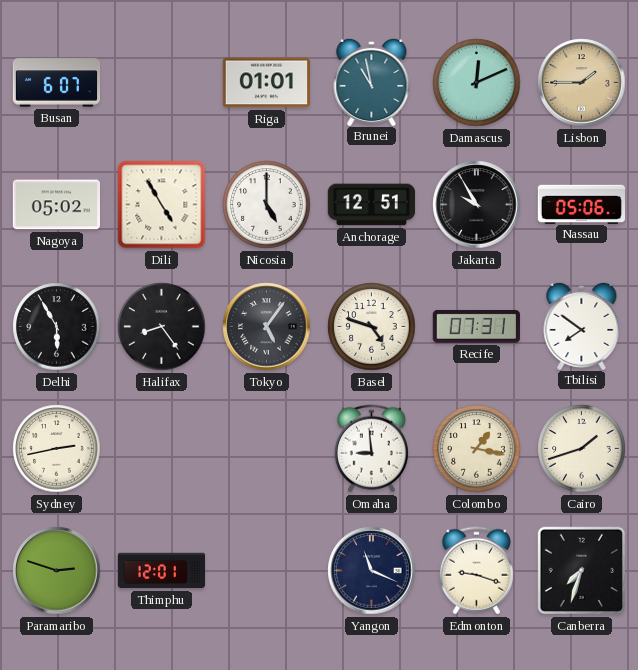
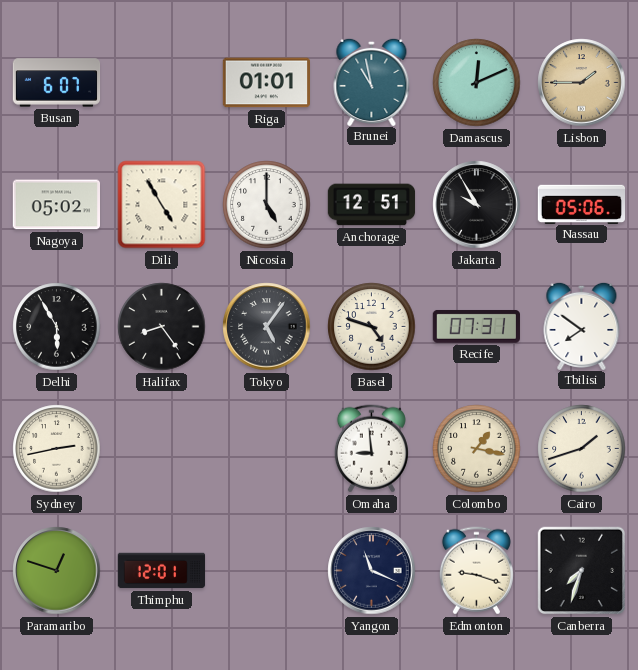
Paramaribo: 2:48 -> 12:48
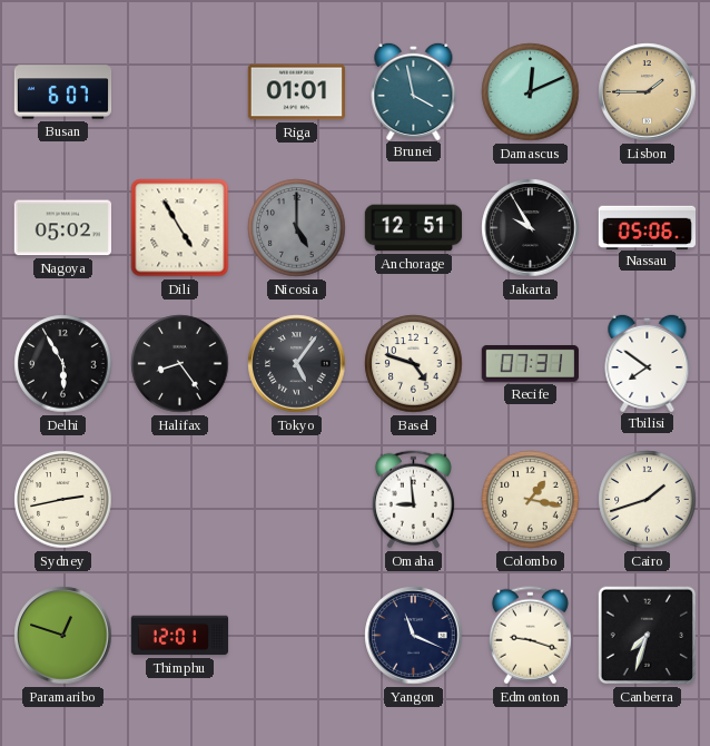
Brunei: 10:58 -> 3:58
Nicosia dial: white -> grey
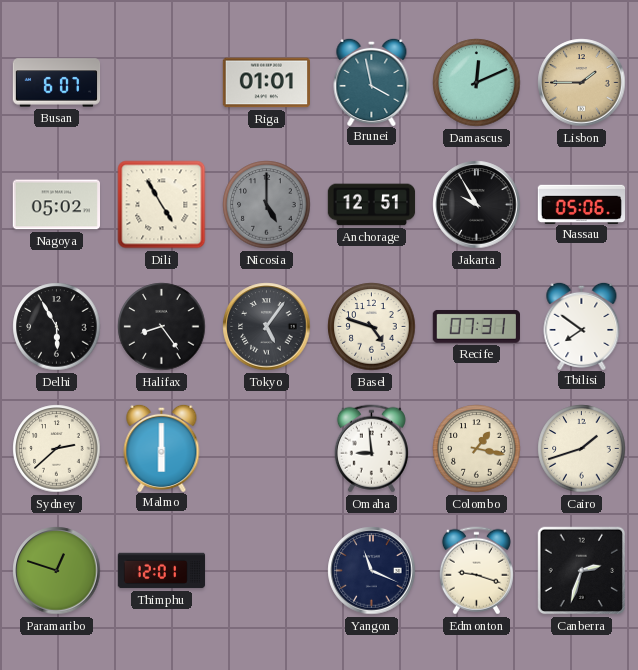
Sydney: 2:43 -> 2:38
Malmo: none -> 6:00
Canberra: 7:33 -> 2:33
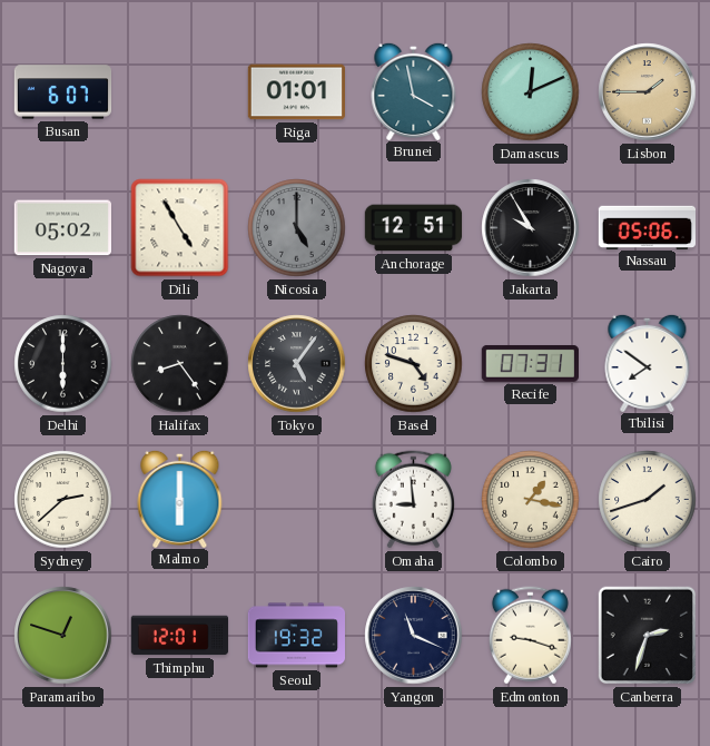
Delhi: 5:55 -> 6:00
Seoul: none -> 19:32
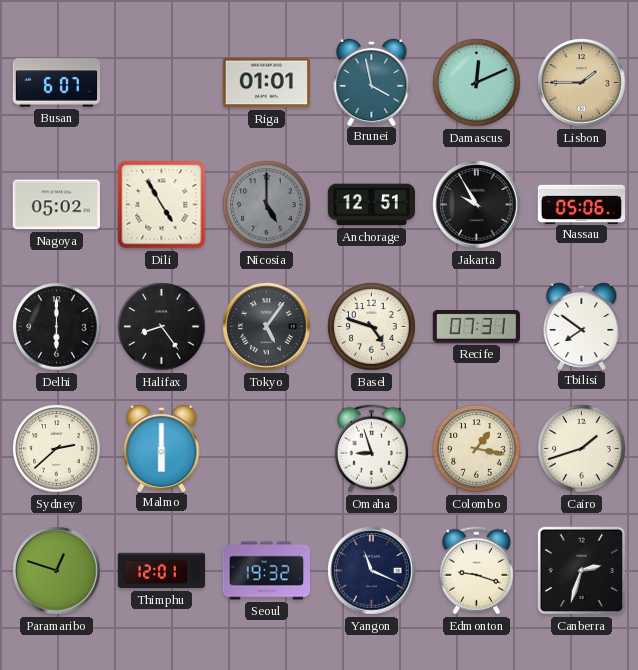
Omaha: 8:59 -> 8:57
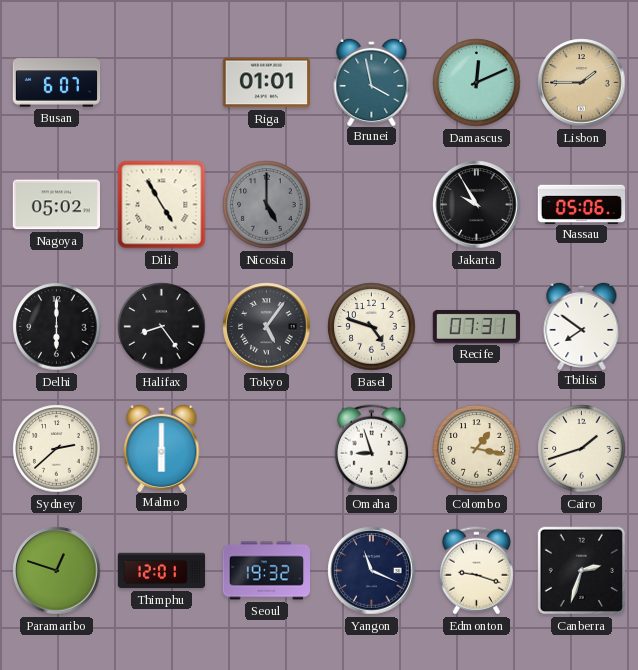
Anchorage: 12:51 -> none
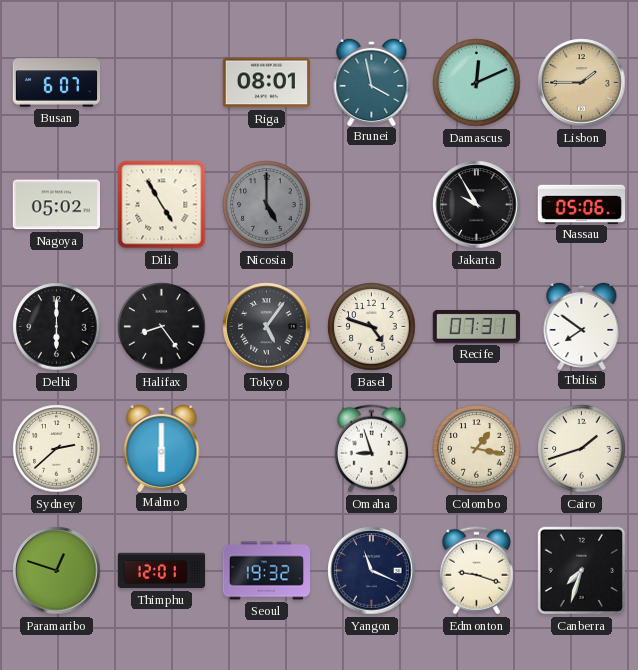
Riga: 01:01 -> 08:01
Canberra: 2:33 -> 7:33
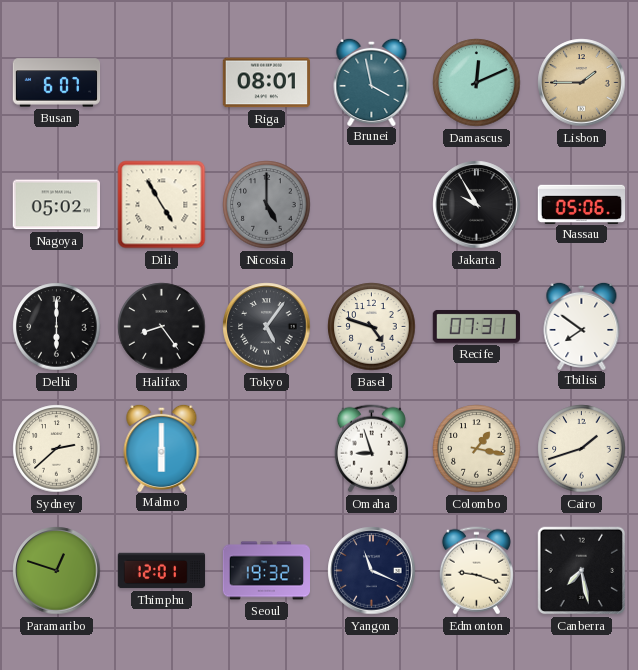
Canberra: 7:33 -> 7:28
